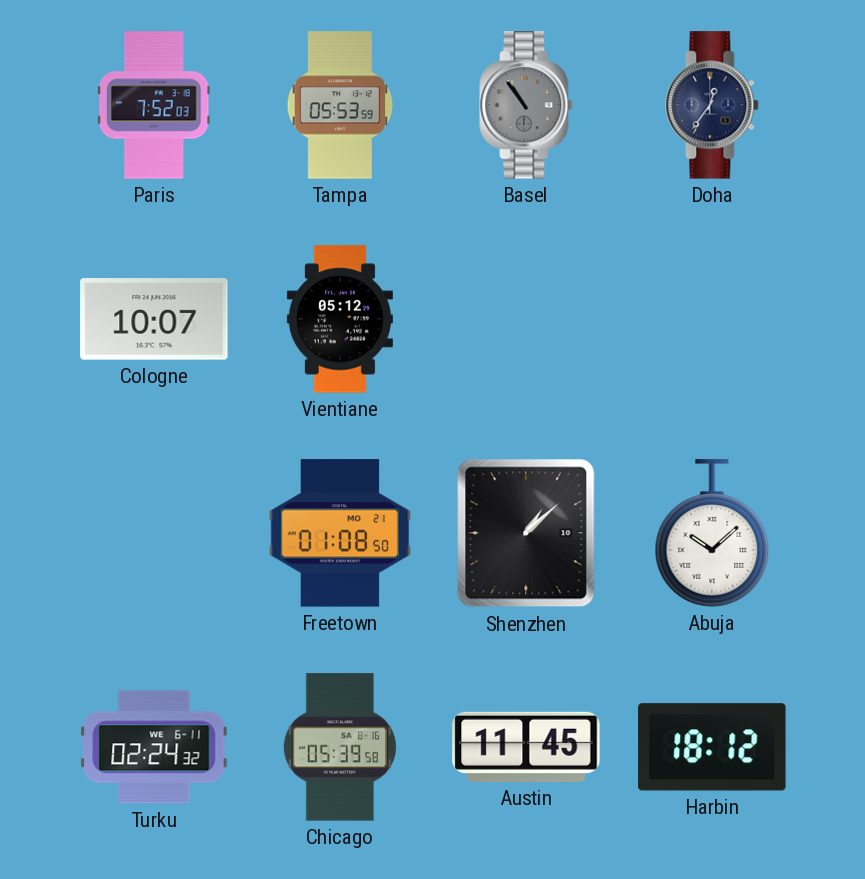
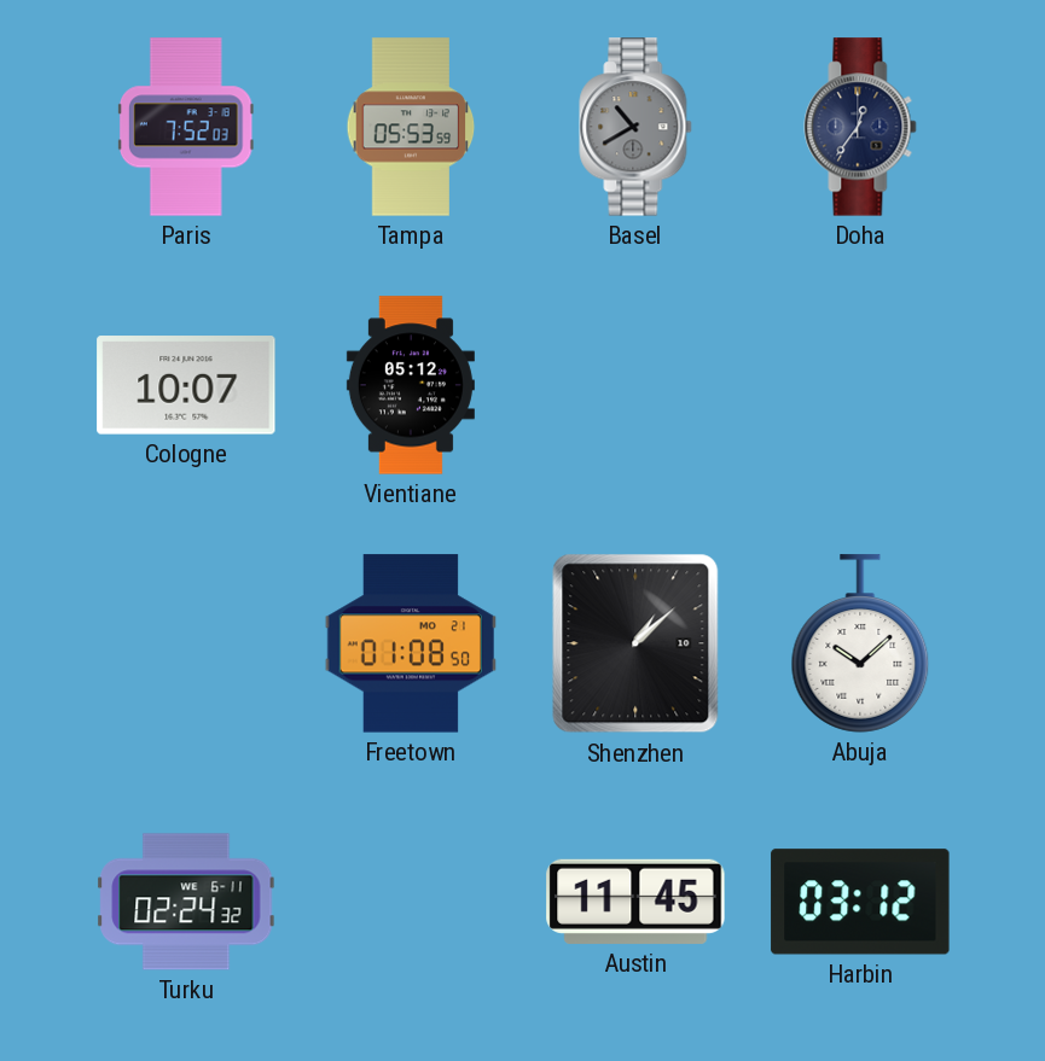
Basel: 10:54 -> 10:40
Chicago: 05:39 -> none
Harbin: 18:12 -> 03:12
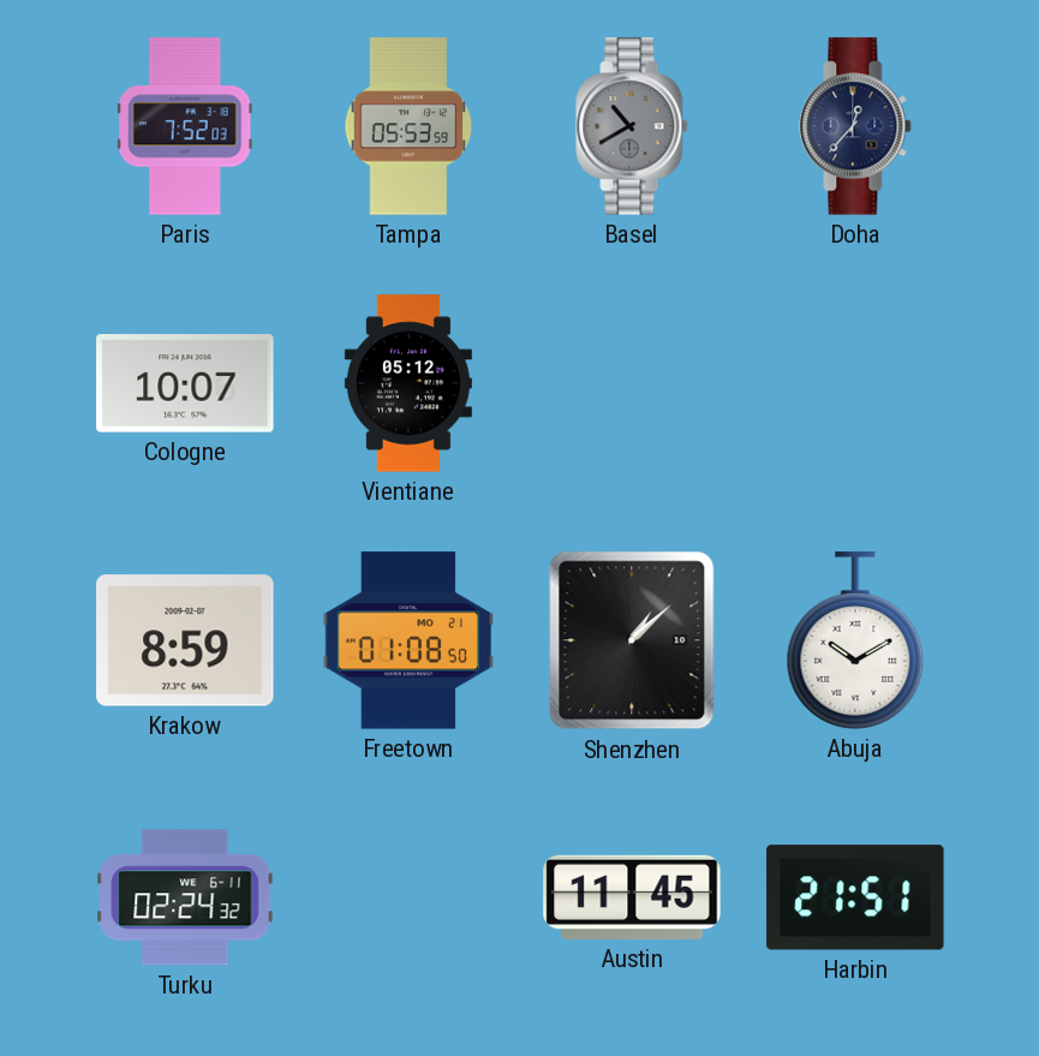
Doha: 12:36 -> 12:37
Krakow: none -> 8:59
Abuja: 10:08 -> 10:10
Harbin: 03:12 -> 21:51
